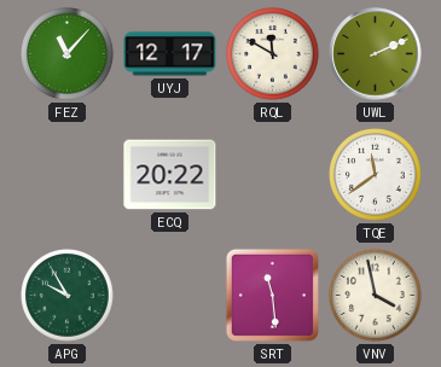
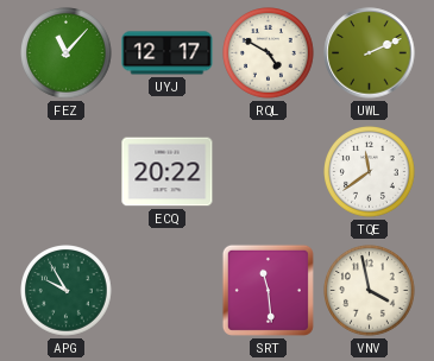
RQL: 11:50 -> 4:50
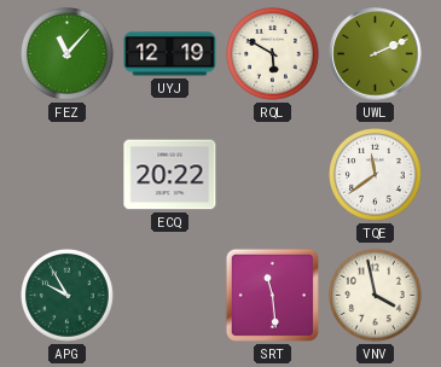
UYJ: 12:17 -> 12:19
RQL: 4:50 -> 5:50
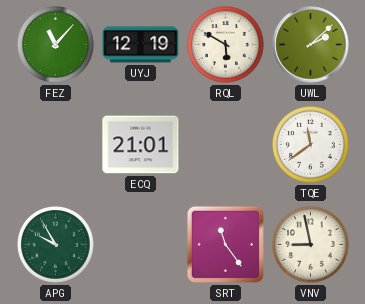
UWL: 2:11 -> 2:08
ECQ: 20:22 -> 21:01
SRT: 11:29 -> 11:24
VNV: 3:58 -> 8:58
